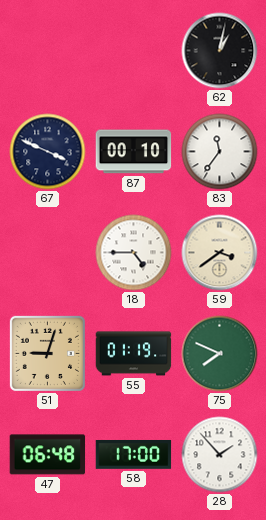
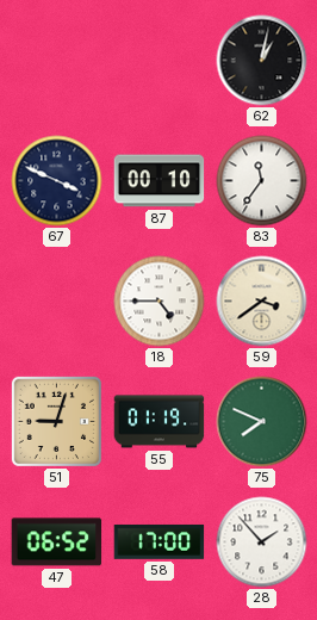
47: 06:48 -> 06:52
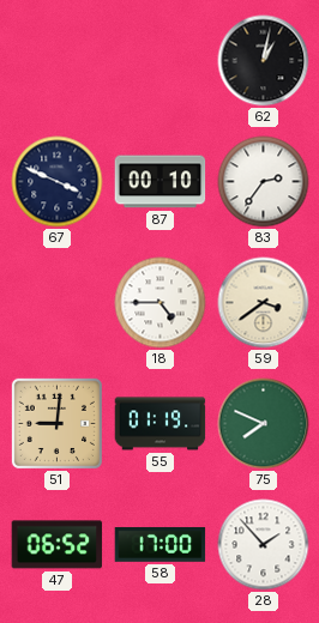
83: 11:36 -> 2:36
51: 9:03 -> 9:01
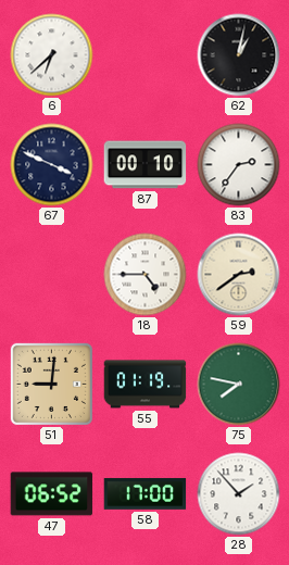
6: none -> 6:38
59: 3:39 -> 2:39
75: 7:49 -> 7:47
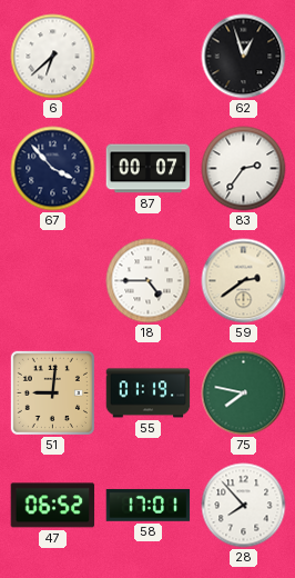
62: 1:02 -> 12:57
67: 3:49 -> 3:53
87: 00:10 -> 00:07
58: 17:00 -> 17:01
28: 1:53 -> 7:53
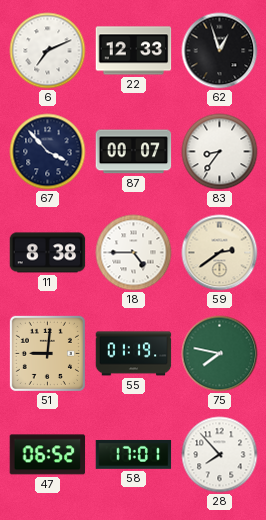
6: 6:38 -> 7:11
22: none -> 12:33
83: 2:36 -> 8:36
11: none -> 8:38
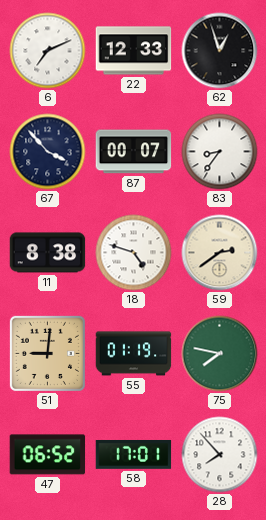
18: 4:45 -> 4:48
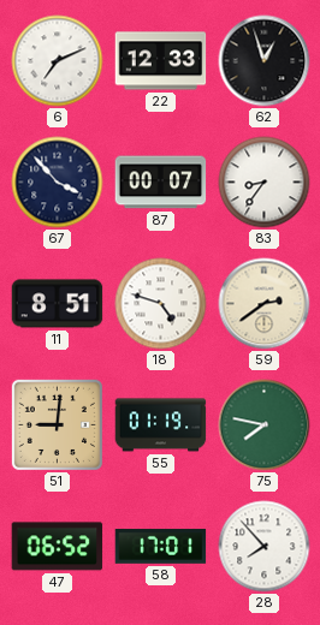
11: 8:38 -> 8:51
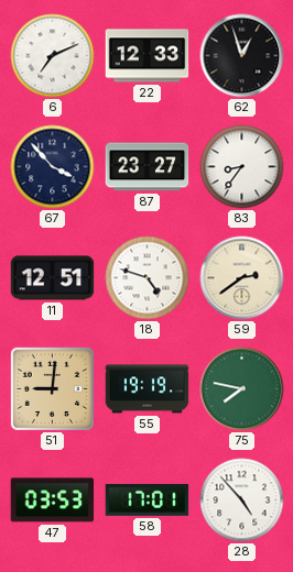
87: 00:07 -> 23:27
11: 8:51 -> 12:51
55: 01:19 -> 19:19
47: 06:52 -> 03:53
28: 7:53 -> 4:53
